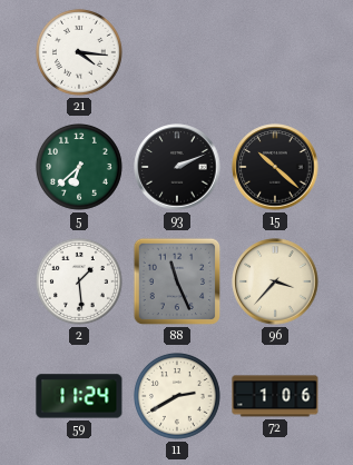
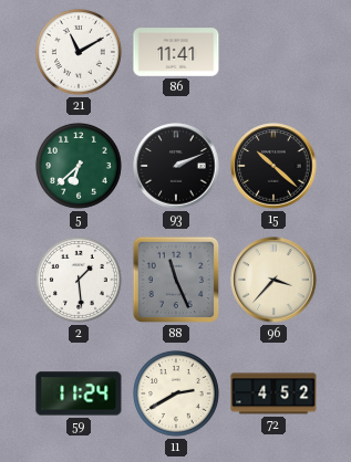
21: 4:16 -> 11:10
86: none -> 11:41
72: 1:06 -> 4:52
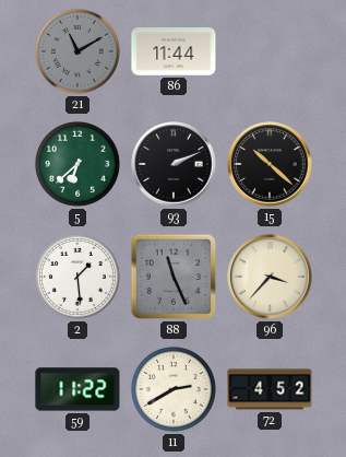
21 dial: white -> grey
86: 11:41 -> 11:44
59: 11:24 -> 11:22
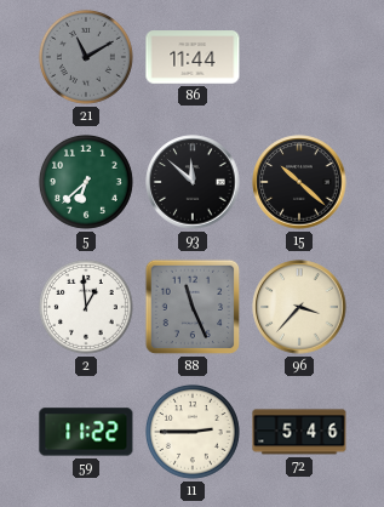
93: 2:11 -> 11:52
2: 1:29 -> 12:59
11: 2:40 -> 2:45
72: 4:52 -> 5:46
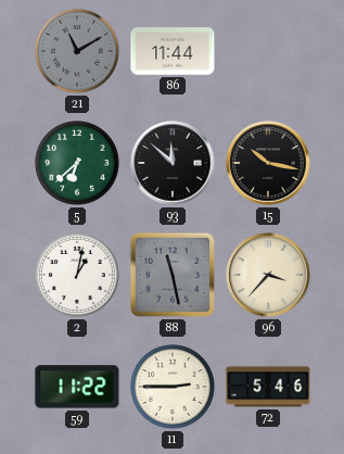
15: 10:22 -> 10:17
2: 12:59 -> 1:02
88: 11:26 -> 11:28
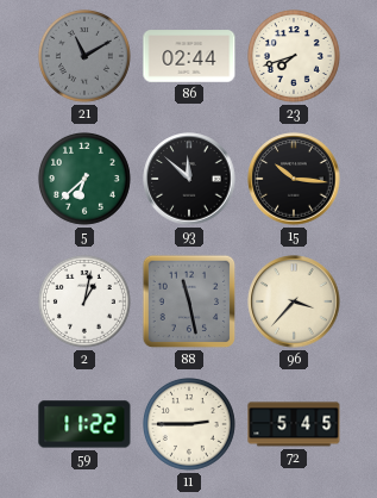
86: 11:44 -> 02:44
23: none -> 7:42
15: 10:17 -> 10:16
72: 5:46 -> 5:45
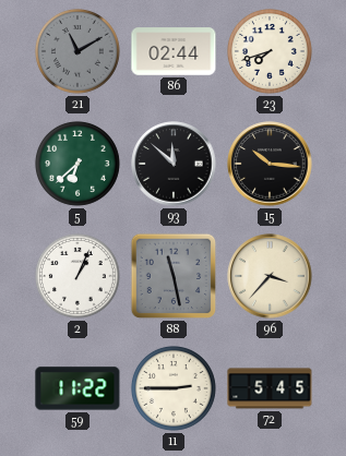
2: 1:02 -> 1:04
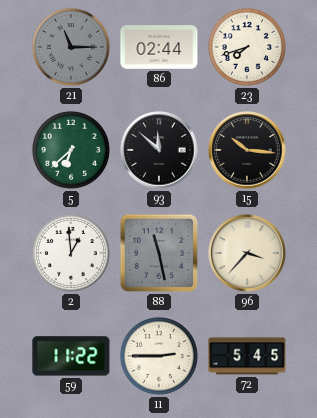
21: 11:10 -> 11:15
2: 1:04 -> 12:59
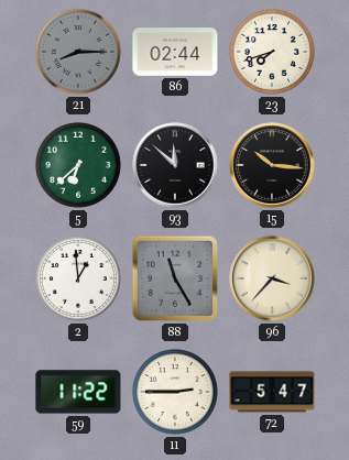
21: 11:15 -> 8:15
88: 11:28 -> 11:25
72: 5:45 -> 5:47
